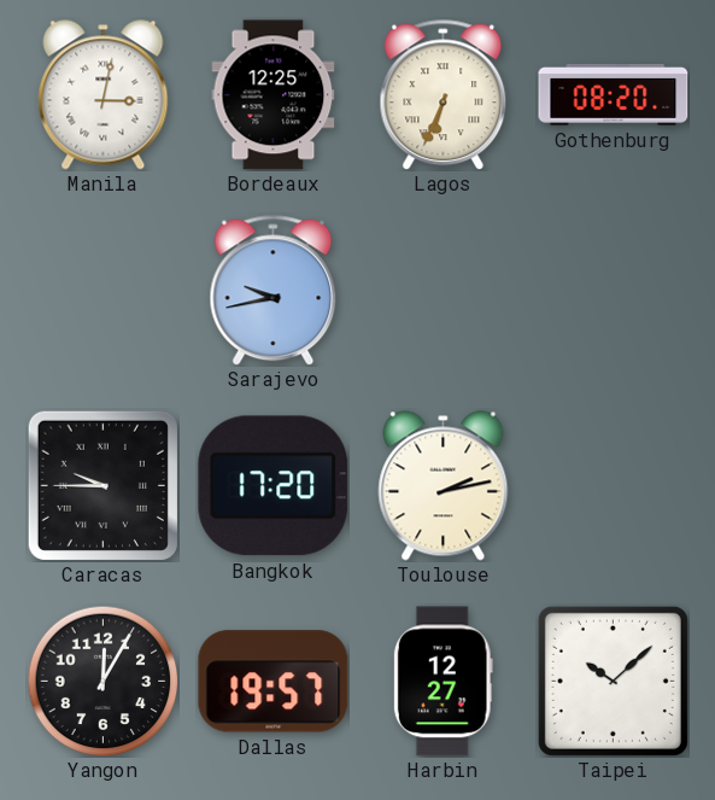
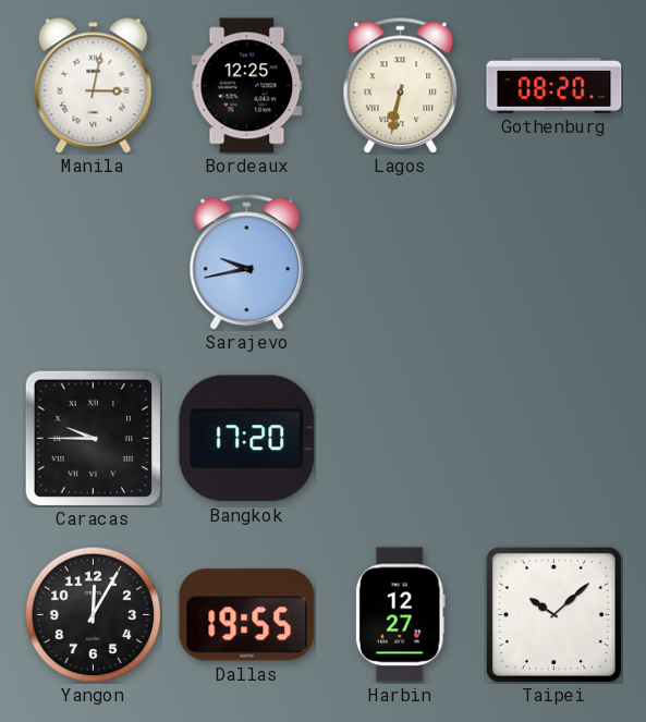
Lagos: 6:34 -> 6:32
Toulouse: 2:13 -> none
Dallas: 19:57 -> 19:55
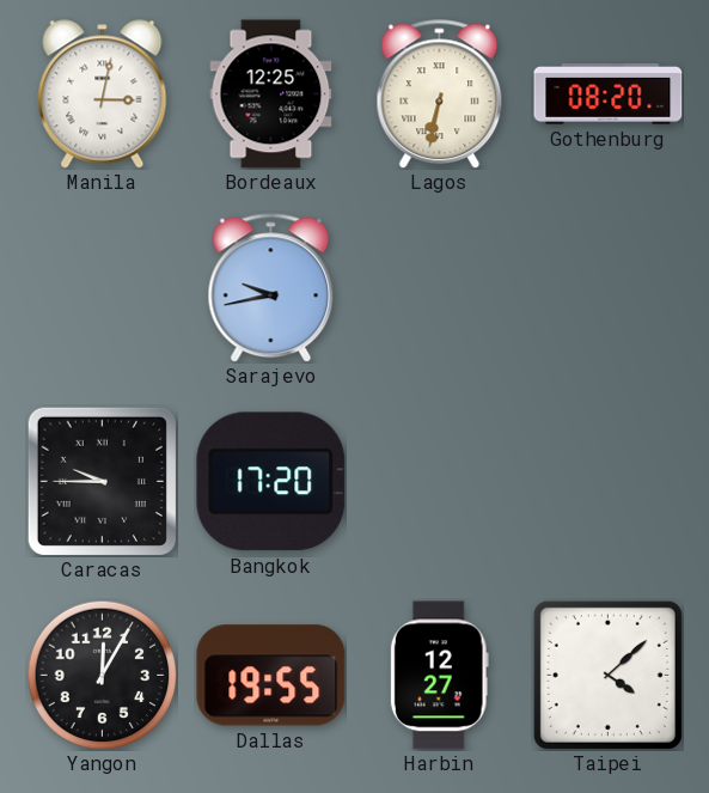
Taipei: 10:08 -> 4:08
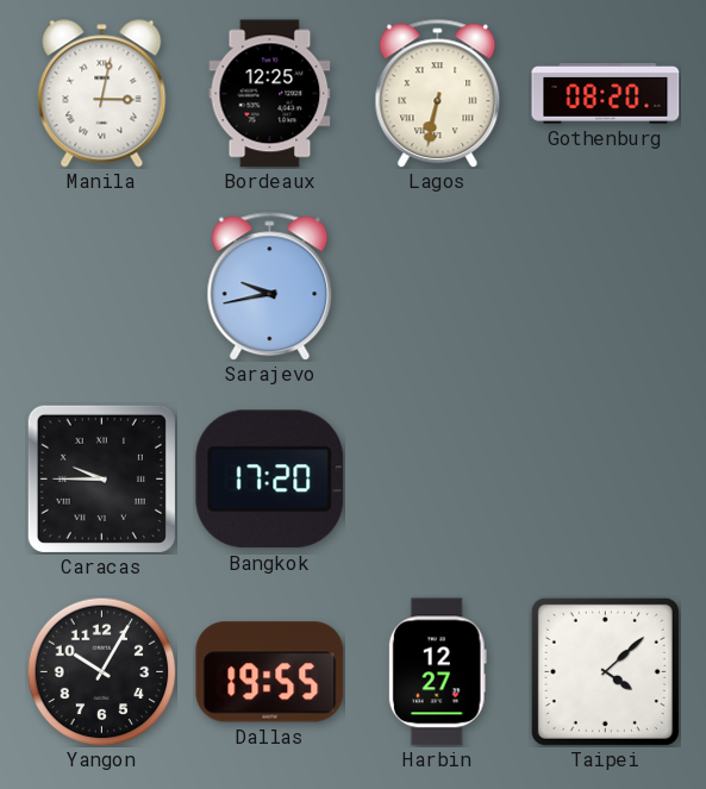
Yangon: 12:05 -> 10:05
